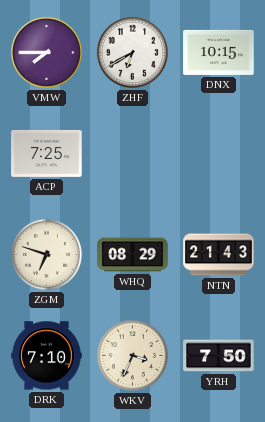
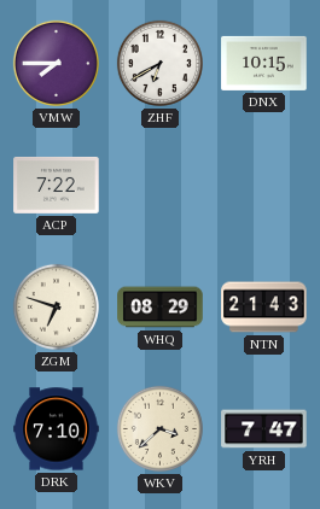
ACP: 7:25 -> 7:22
WKV: 3:34 -> 3:38
YRH: 7:50 -> 7:47
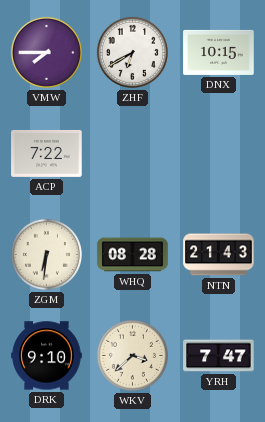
ZGM: 6:48 -> 6:31
WHQ: 08:29 -> 08:28
DRK: 7:10 -> 9:10
